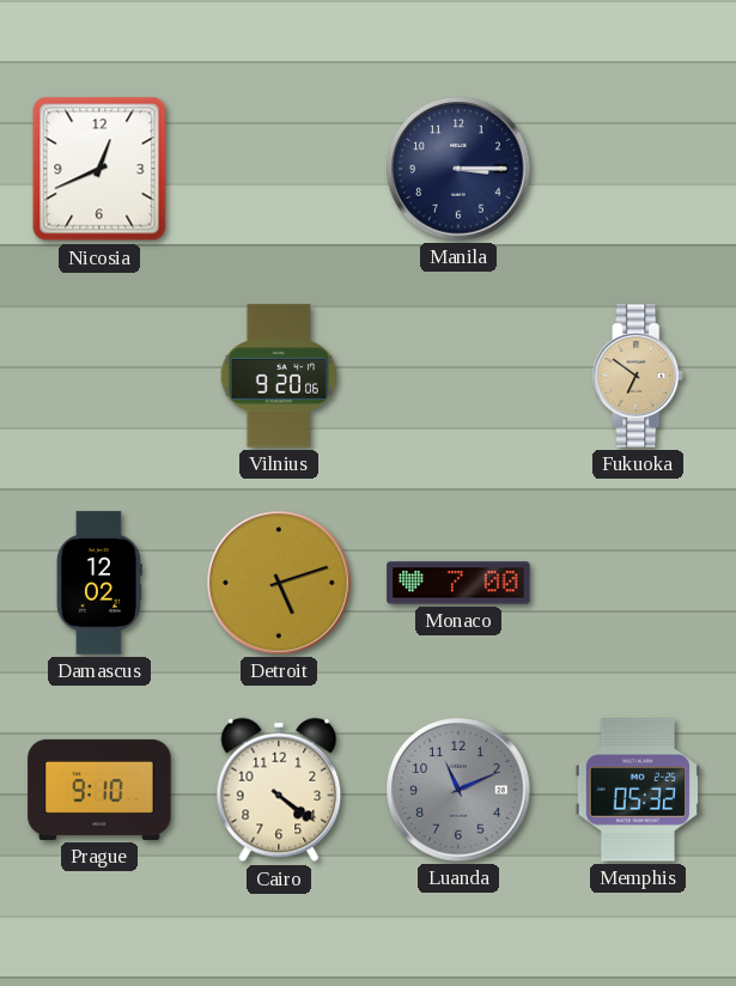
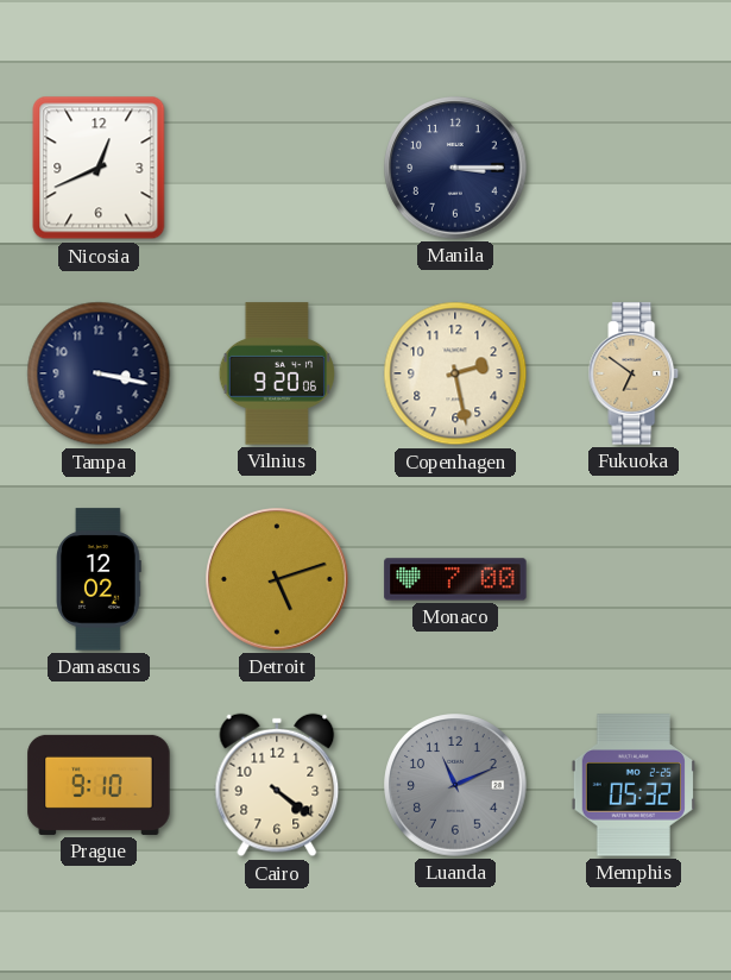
Tampa: none -> 3:17
Copenhagen: none -> 2:28
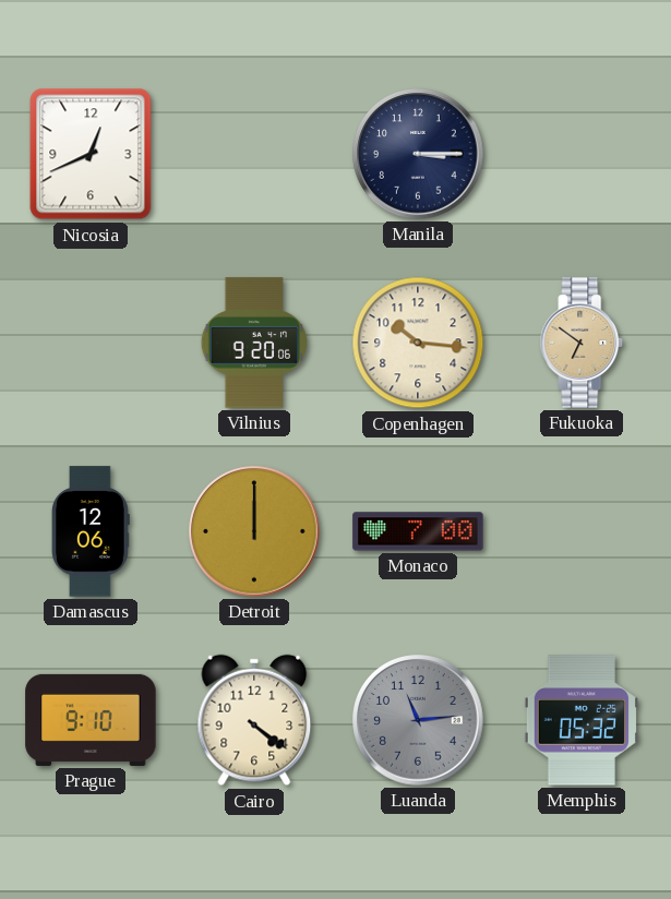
Tampa: 3:17 -> none
Copenhagen: 2:28 -> 10:16
Damascus: 12:02 -> 12:06
Detroit: 5:12 -> 12:00
Luanda: 11:11 -> 11:14
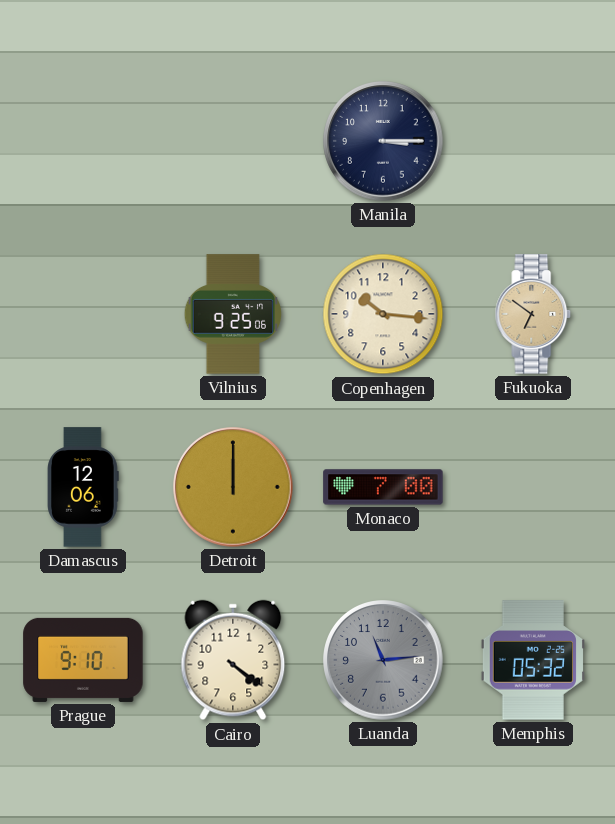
Nicosia: 12:41 -> none
Vilnius: 9:20 -> 9:25
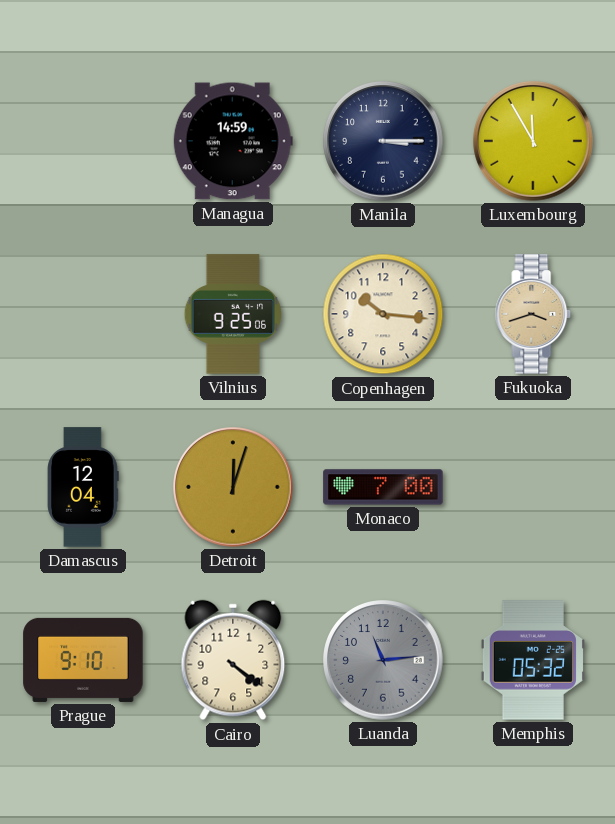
Managua: none -> 14:59
Luxembourg: none -> 11:55
Fukuoka: 6:51 -> 3:42
Damascus: 12:06 -> 12:04
Detroit: 12:00 -> 12:03
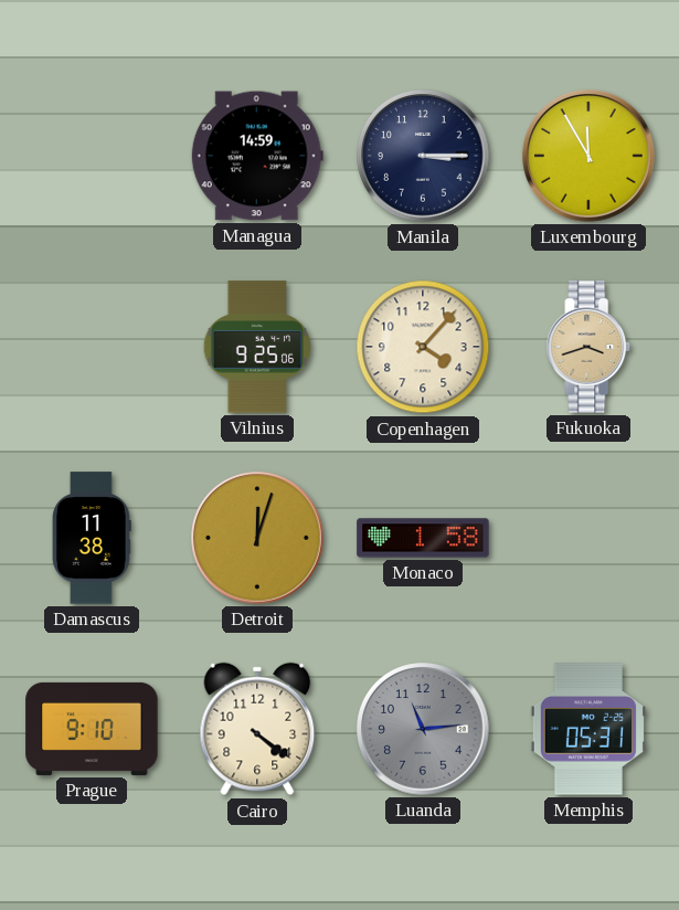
Copenhagen: 10:16 -> 4:07
Damascus: 12:04 -> 11:38
Monaco: 7:00 -> 1:58
Memphis: 05:32 -> 05:31
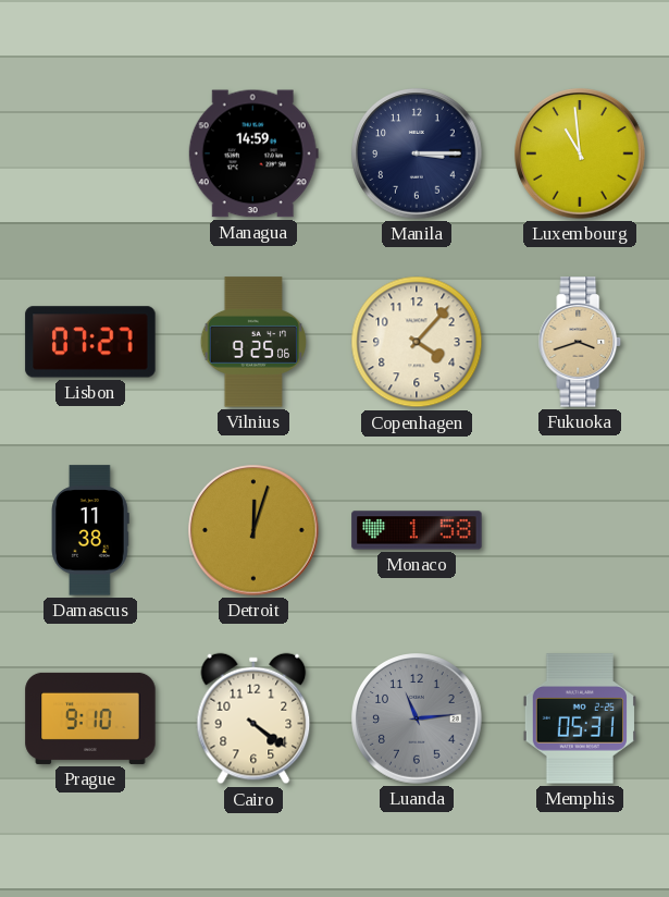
Luxembourg: 11:55 -> 10:59
Lisbon: none -> 07:27
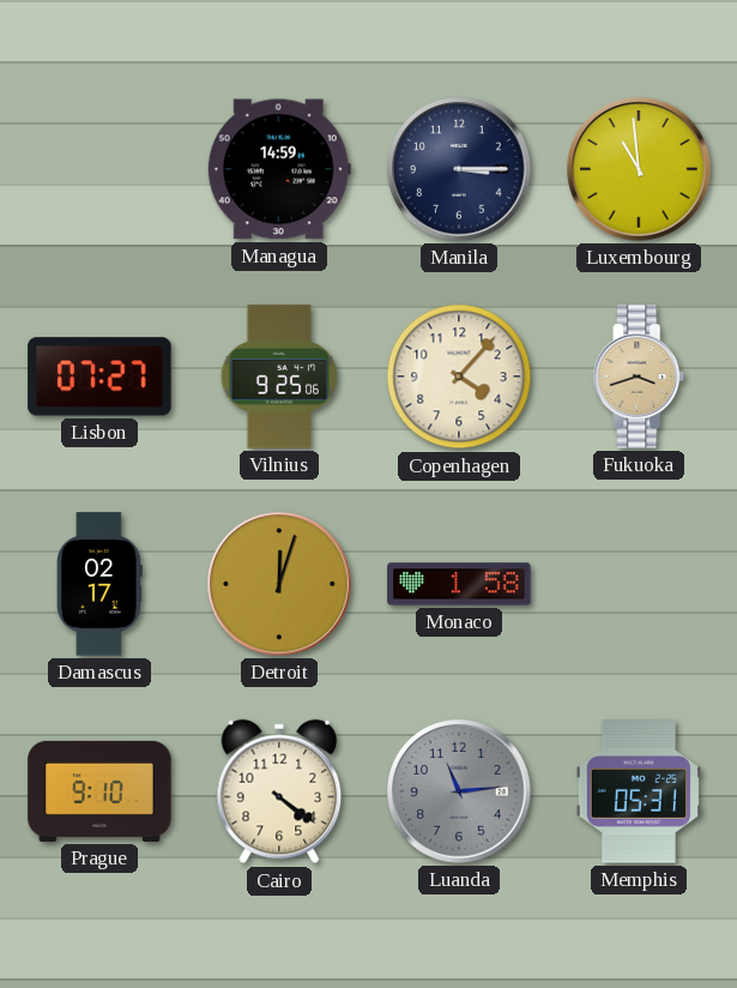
Damascus: 11:38 -> 02:17
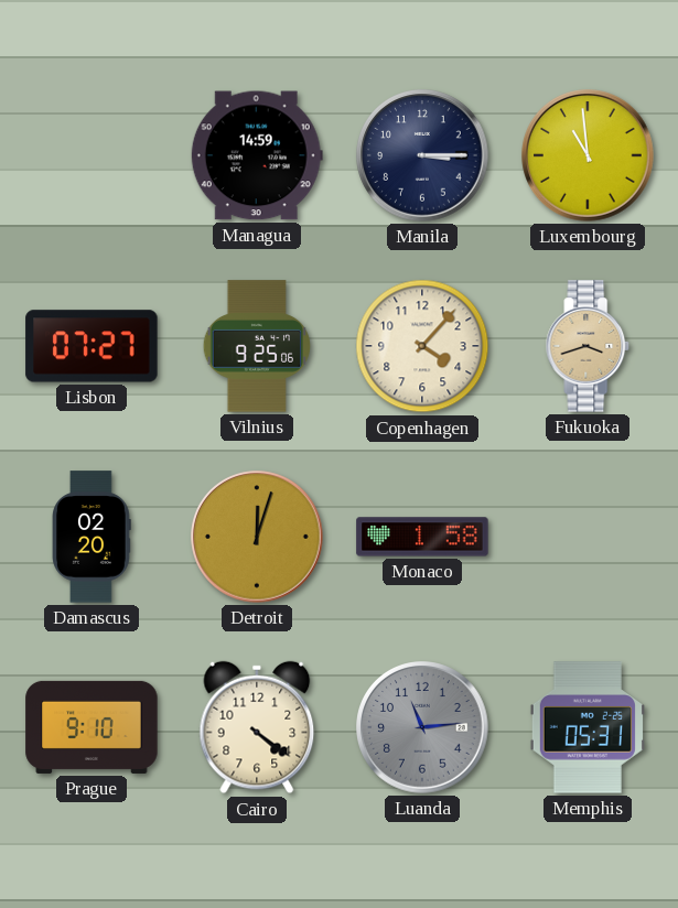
Damascus: 02:17 -> 02:20
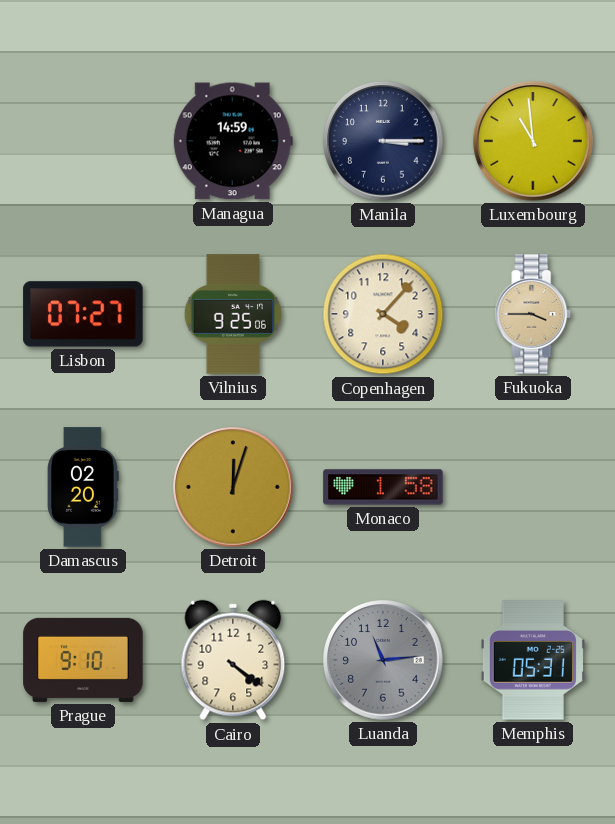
Fukuoka: 3:42 -> 3:45
